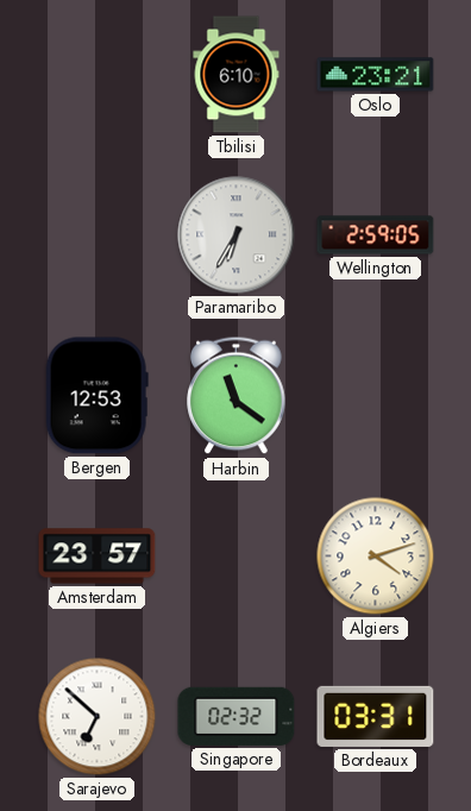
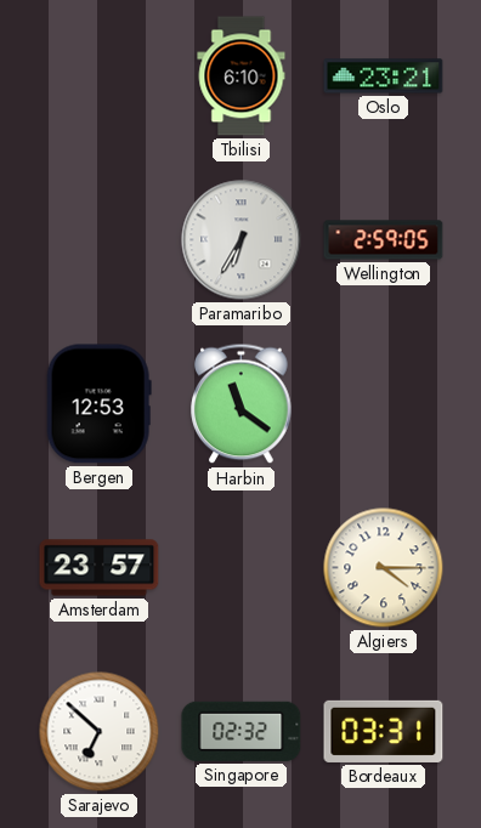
Algiers: 4:12 -> 4:15
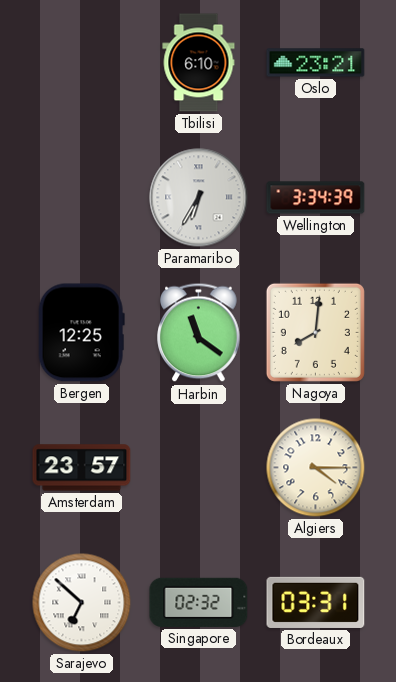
Wellington: 2:59 -> 3:34
Bergen: 12:53 -> 12:25
Nagoya: none -> 8:01
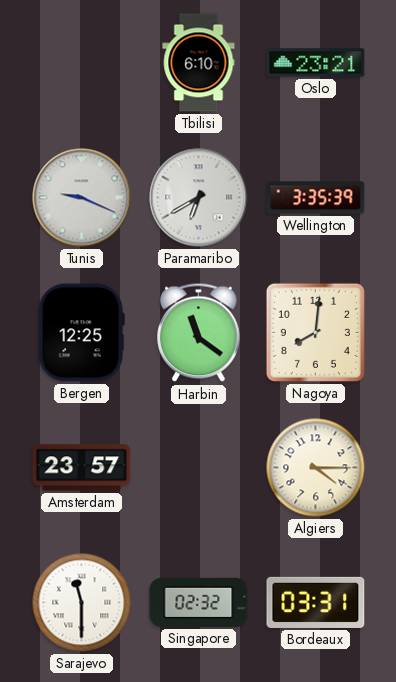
Tunis: none -> 9:19
Paramaribo: 6:35 -> 6:40
Wellington: 3:34 -> 3:35
Sarajevo: 6:52 -> 11:30
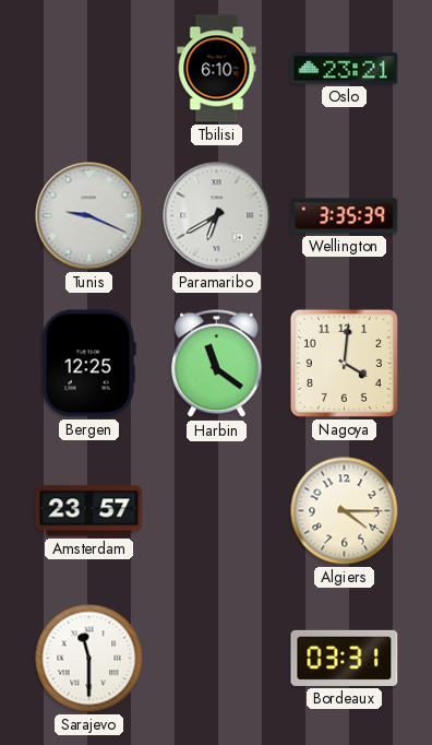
Nagoya: 8:01 -> 4:01
Singapore: 02:32 -> none
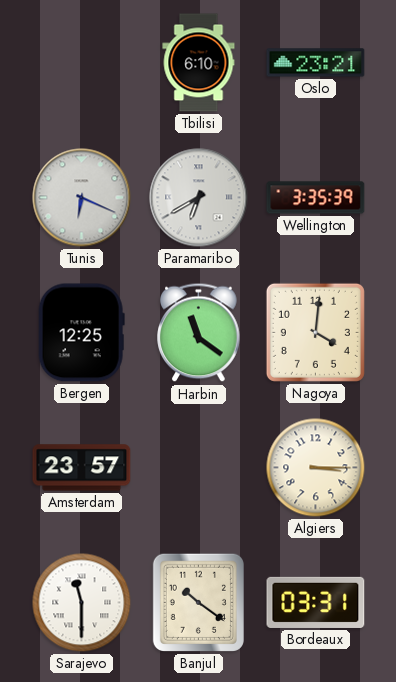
Tunis: 9:19 -> 6:19
Algiers: 4:15 -> 3:15
Banjul: none -> 10:21
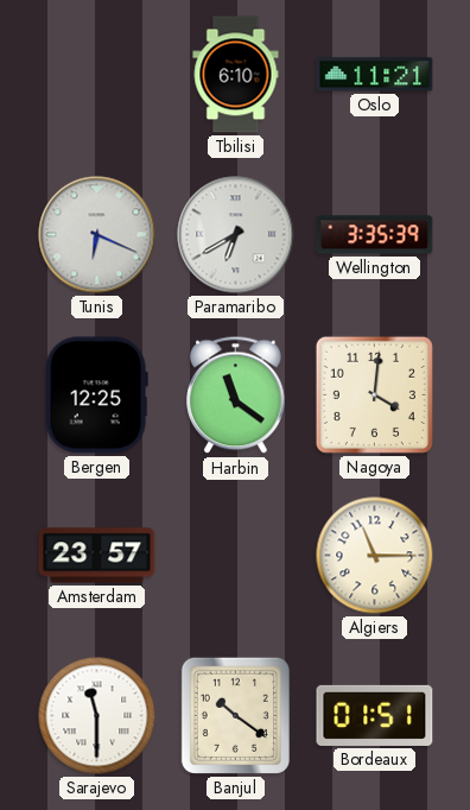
Oslo: 23:21 -> 11:21
Algiers: 3:15 -> 11:15
Bordeaux: 03:31 -> 01:51
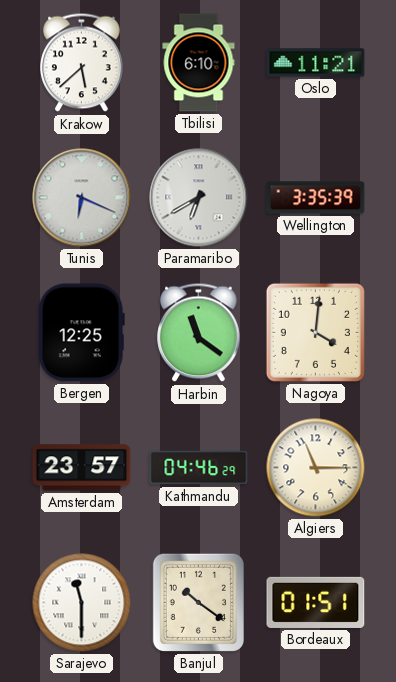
Krakow: none -> 5:38
Kathmandu: none -> 04:46
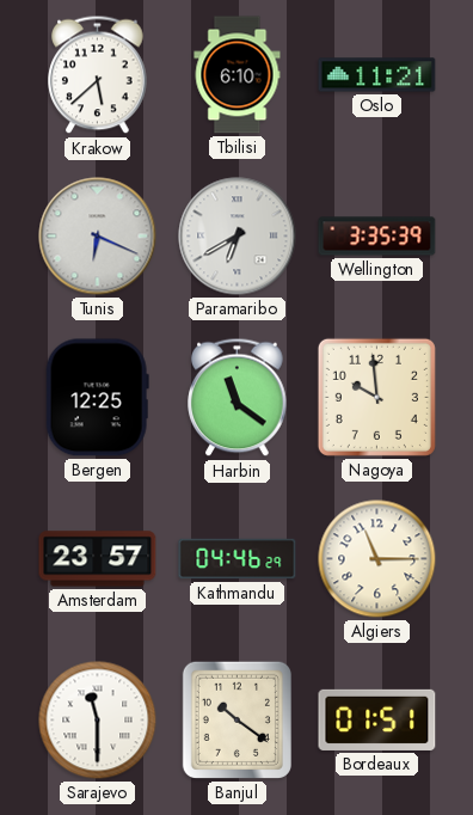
Nagoya: 4:01 -> 9:59
